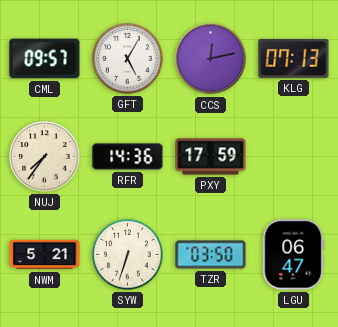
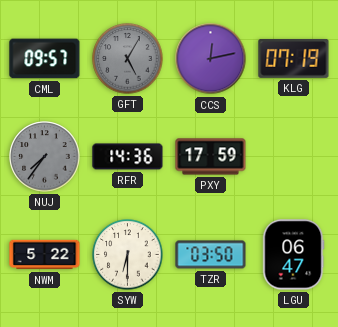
GFT dial: white -> grey
KLG: 07:13 -> 07:19
NUJ dial: cream -> grey
NWM: 5:21 -> 5:22
SYW: 6:33 -> 6:30
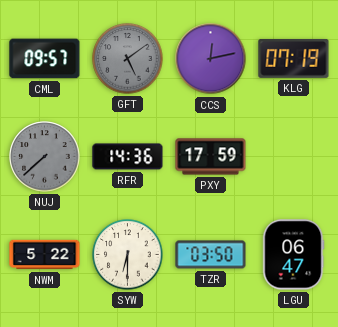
GFT: 5:05 -> 5:09
NUJ: 7:36 -> 7:38
